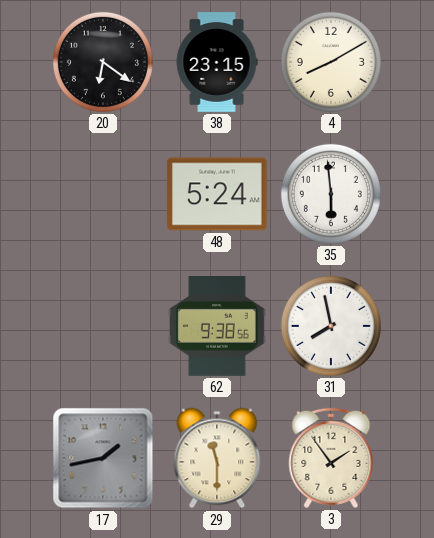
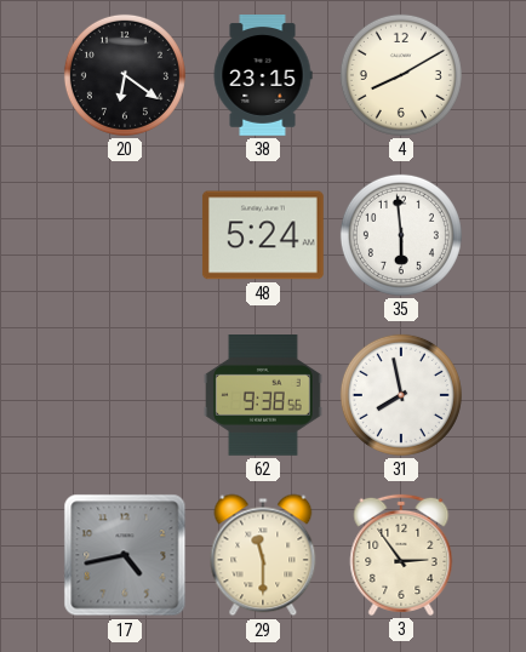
17: 1:43 -> 4:43
3: 1:54 -> 2:54
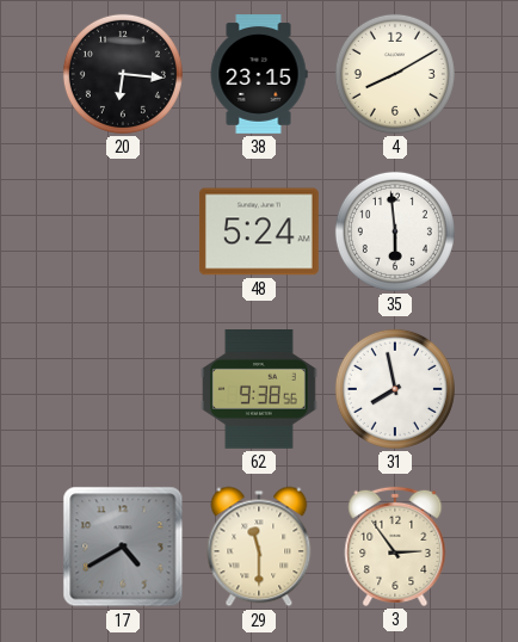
20: 6:21 -> 6:16
17: 4:43 -> 4:40
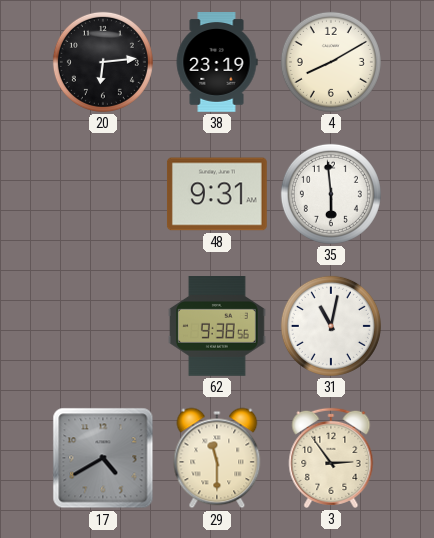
20: 6:16 -> 6:14
38: 23:15 -> 23:19
48: 5:24 -> 9:31
31: 7:58 -> 11:02
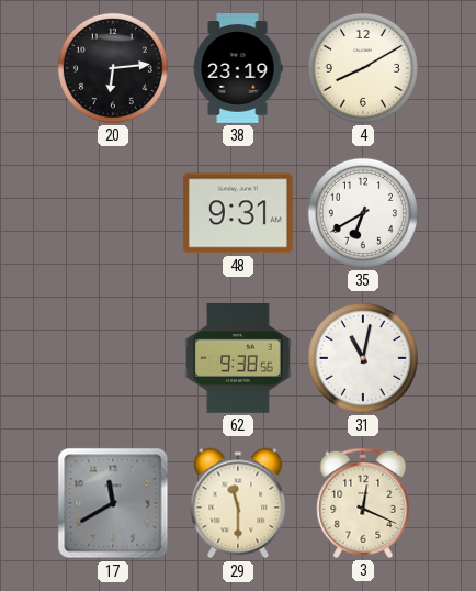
35: 5:59 -> 6:40
17: 4:40 -> 11:40
3: 2:54 -> 12:19
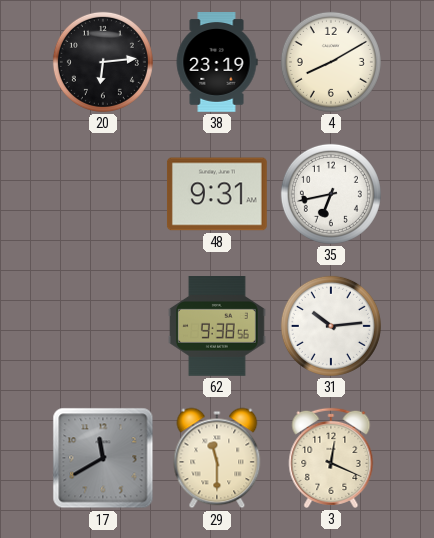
35: 6:40 -> 6:43
31: 11:02 -> 10:14
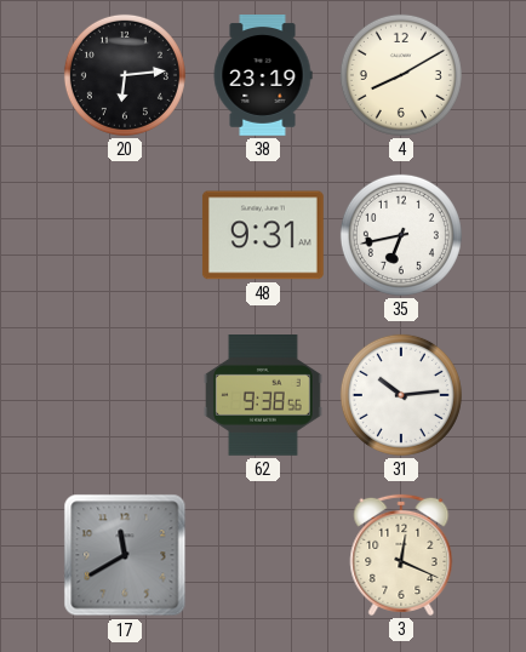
29: 11:30 -> none
